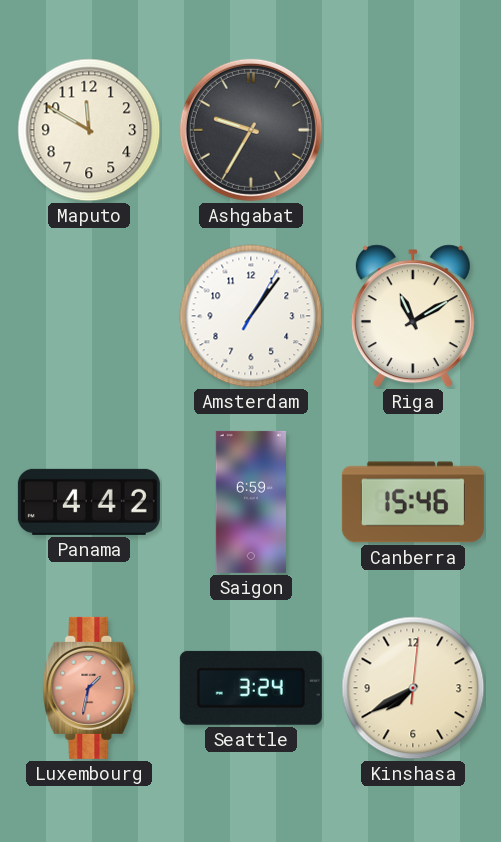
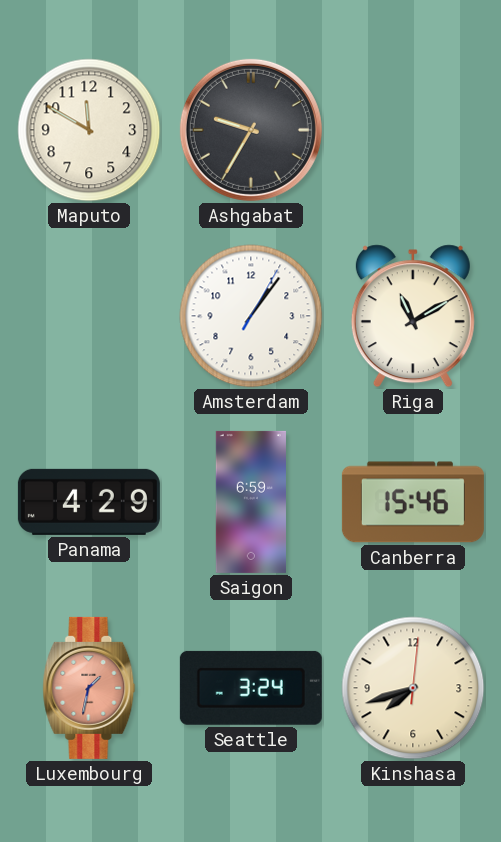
Panama: 4:42 -> 4:29
Kinshasa: 7:40 -> 7:42
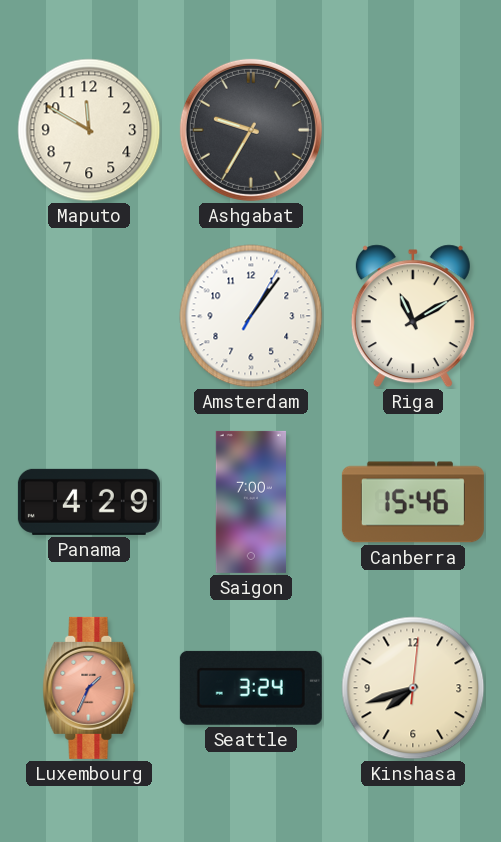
Saigon: 6:59 -> 7:00
Luxembourg: 1:32 -> 1:34
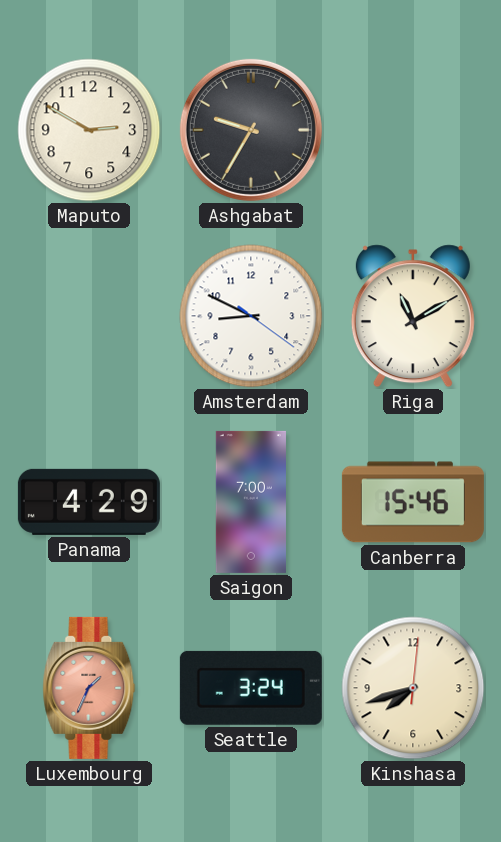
Maputo: 11:50 -> 2:50
Amsterdam: 1:06 -> 8:49
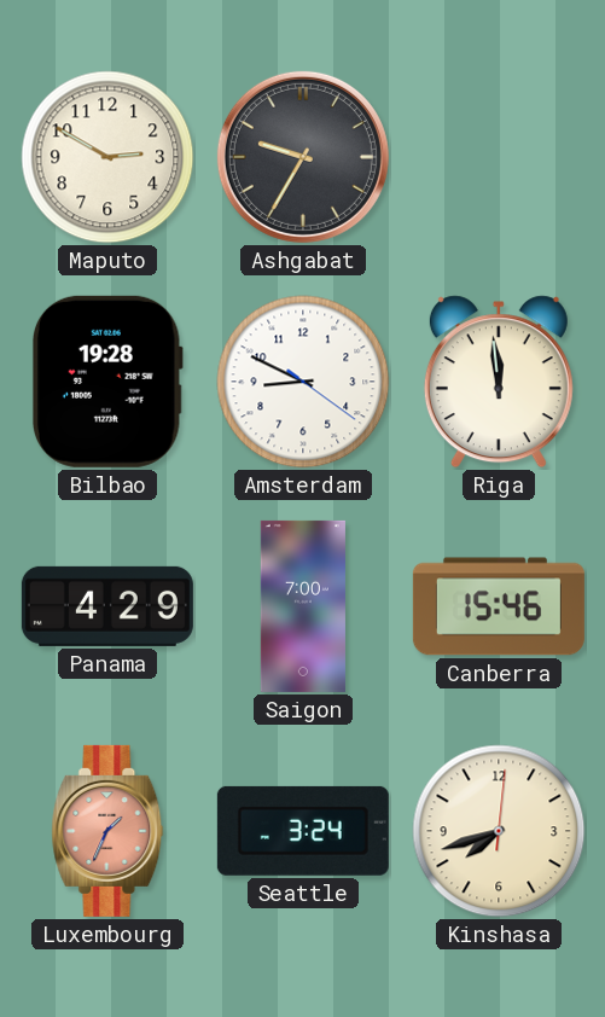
Bilbao: none -> 19:28
Riga: 11:10 -> 11:59
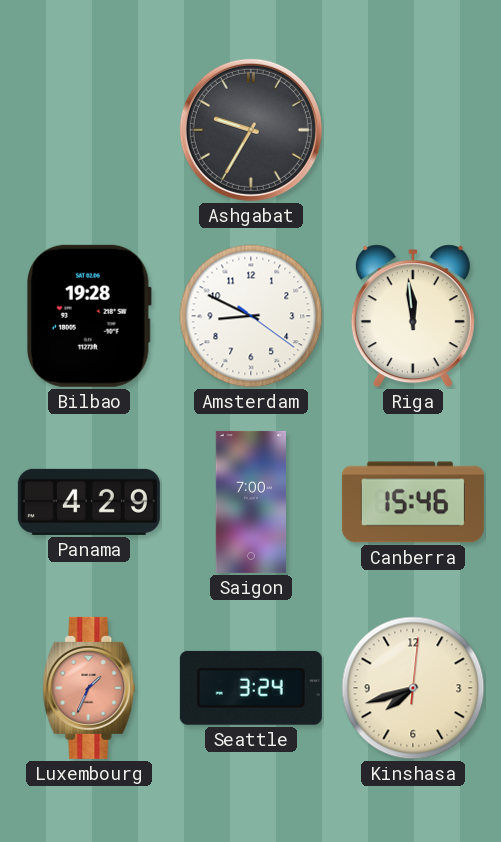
Maputo: 2:50 -> none
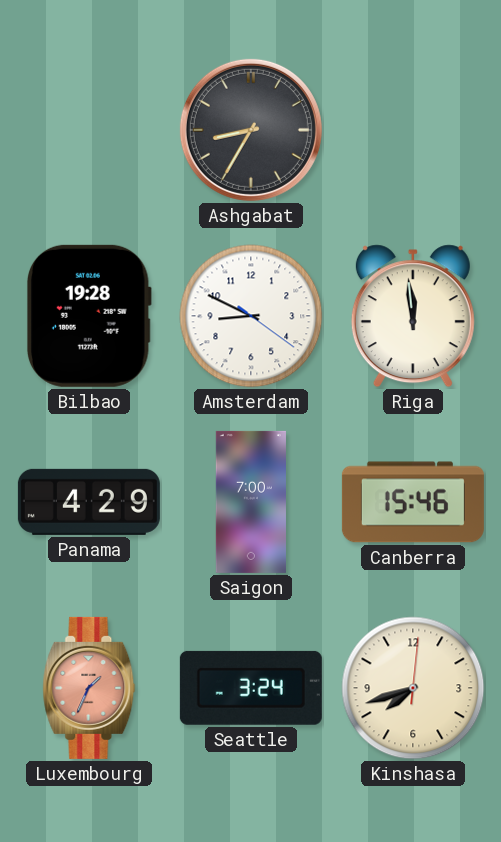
Ashgabat: 9:35 -> 8:35
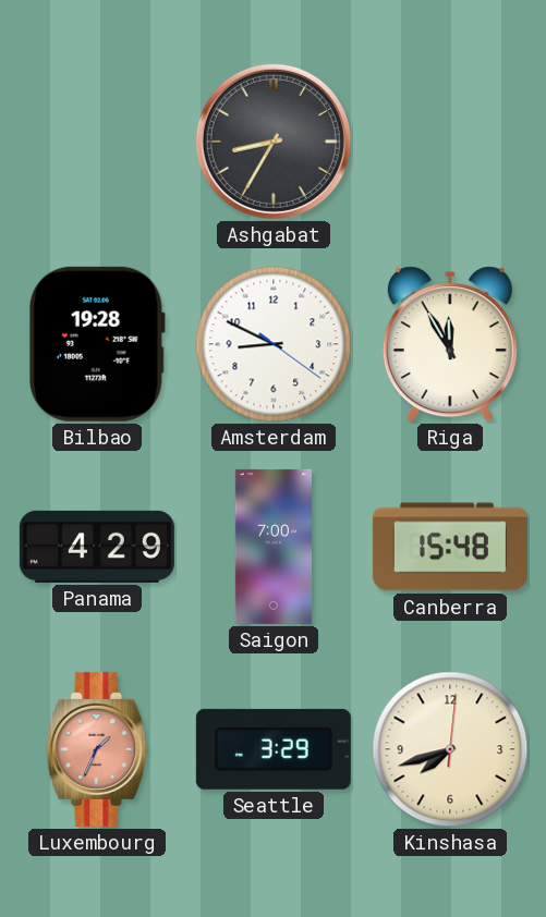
Riga: 11:59 -> 11:55
Canberra: 15:46 -> 15:48
Seattle: 3:24 -> 3:29
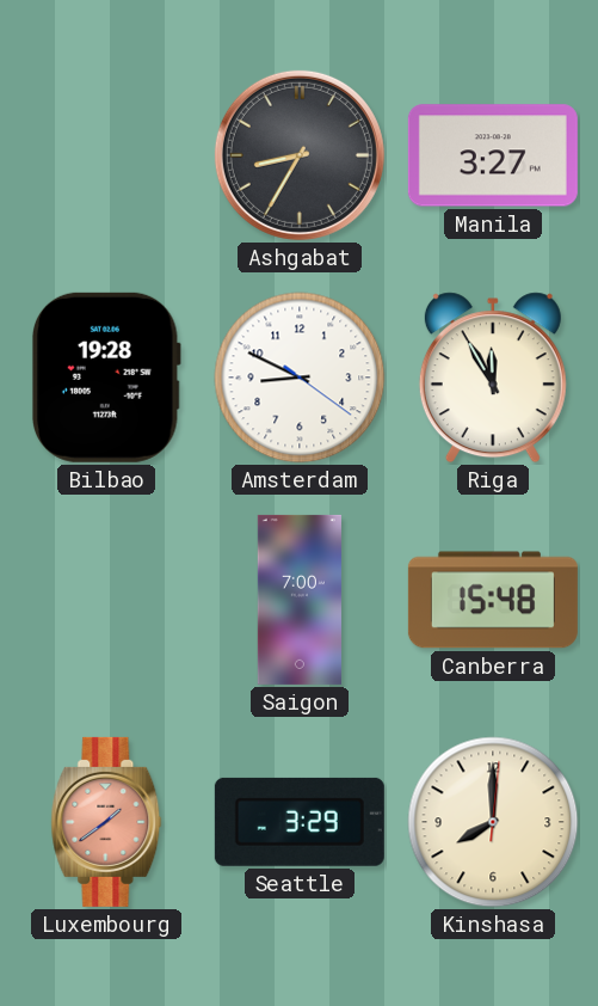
Manila: none -> 3:27
Panama: 4:29 -> none
Luxembourg: 1:34 -> 1:39
Kinshasa: 7:42 -> 8:00
